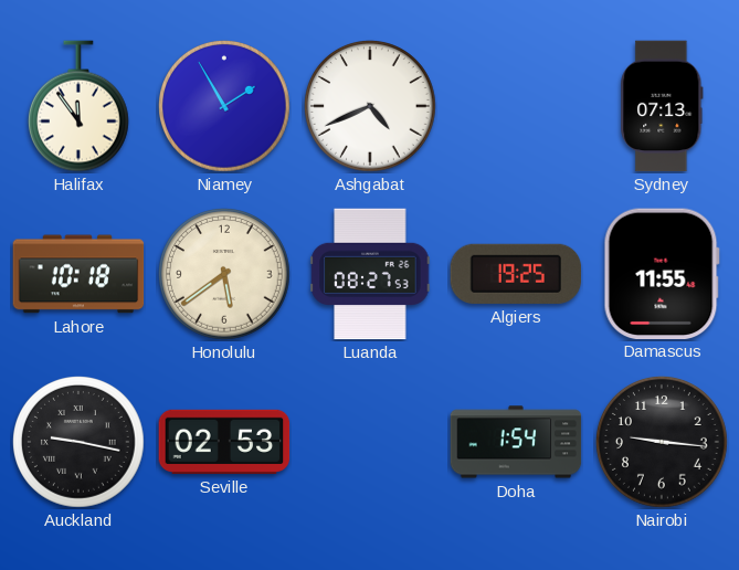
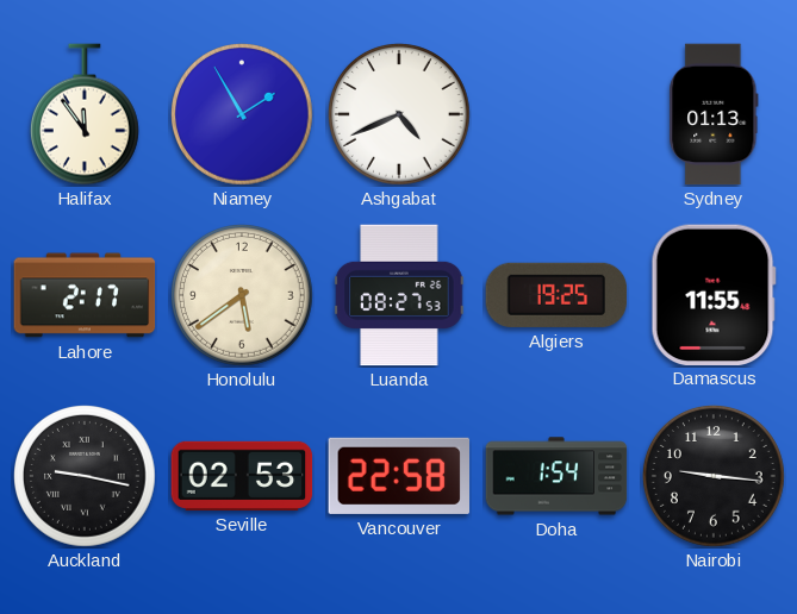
Sydney: 07:13 -> 01:13
Lahore: 10:18 -> 2:17
Vancouver: none -> 22:58
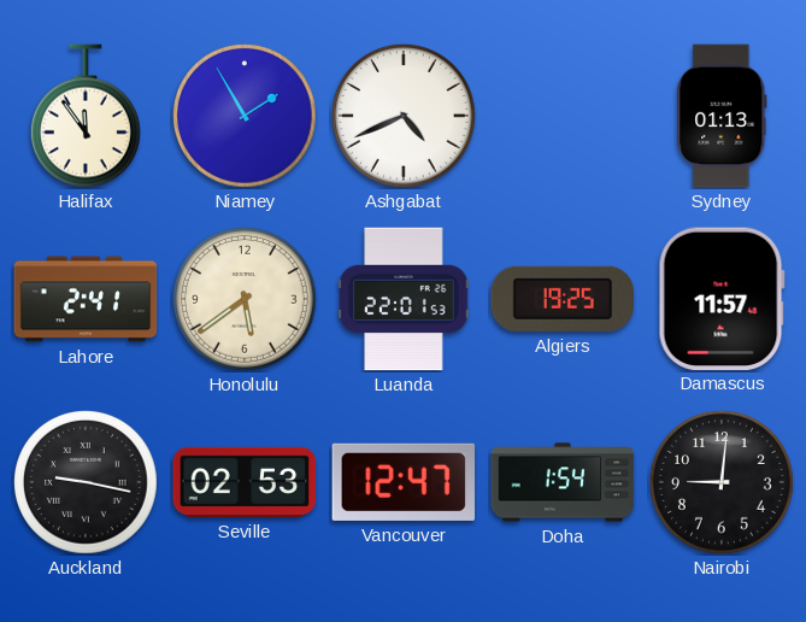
Lahore: 2:17 -> 2:41
Luanda: 08:27 -> 22:01
Damascus: 11:55 -> 11:57
Vancouver: 22:58 -> 12:47
Nairobi: 9:16 -> 9:01
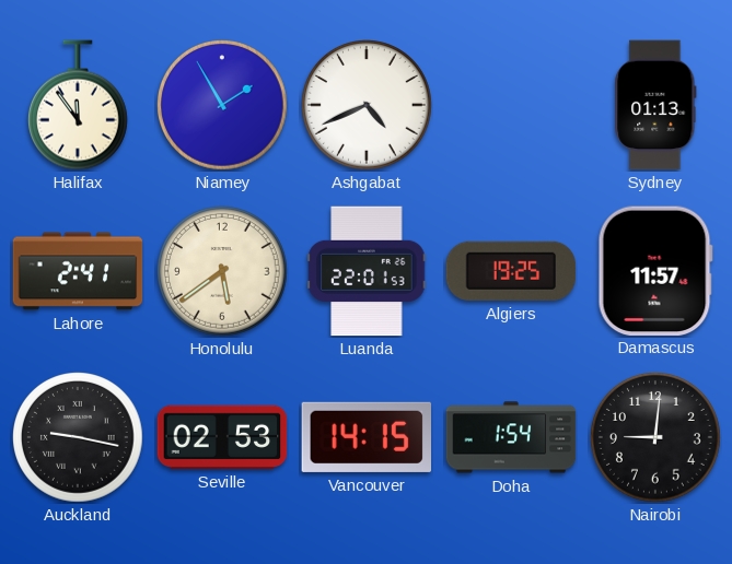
Vancouver: 12:47 -> 14:15
